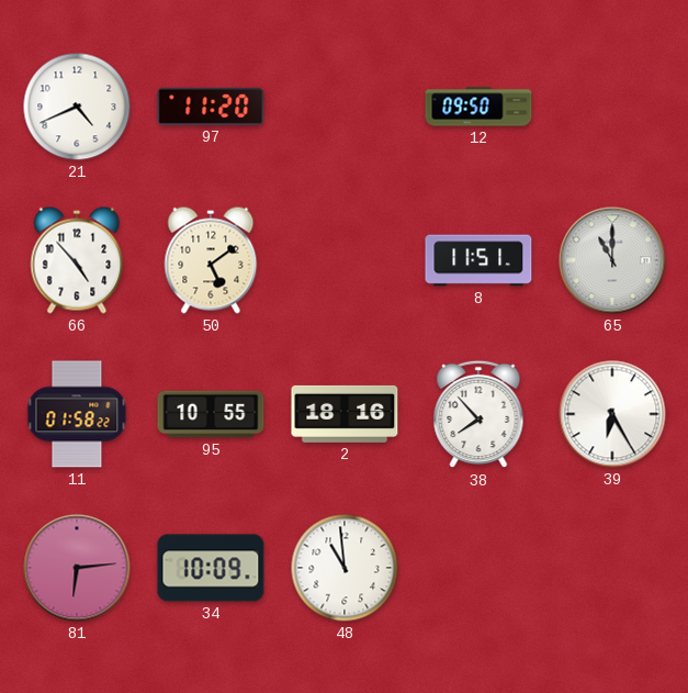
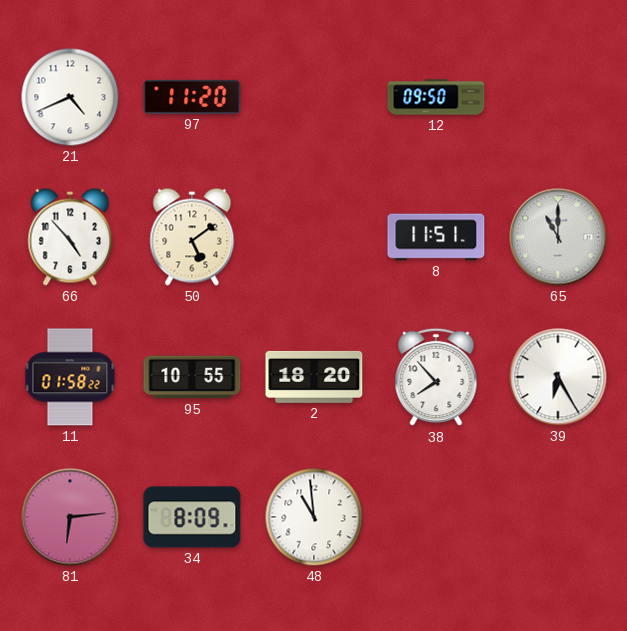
2: 18:16 -> 18:20
34: 10:09 -> 8:09
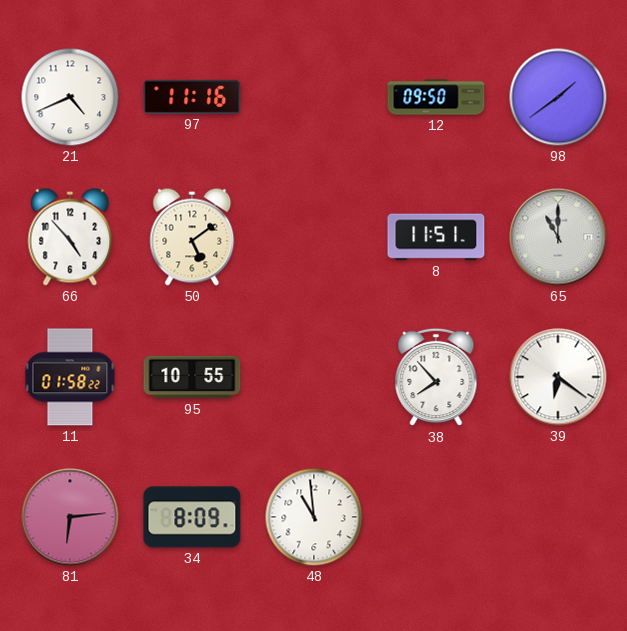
97: 11:20 -> 11:16
98: none -> 1:39
2: 18:20 -> none
39: 6:25 -> 6:21
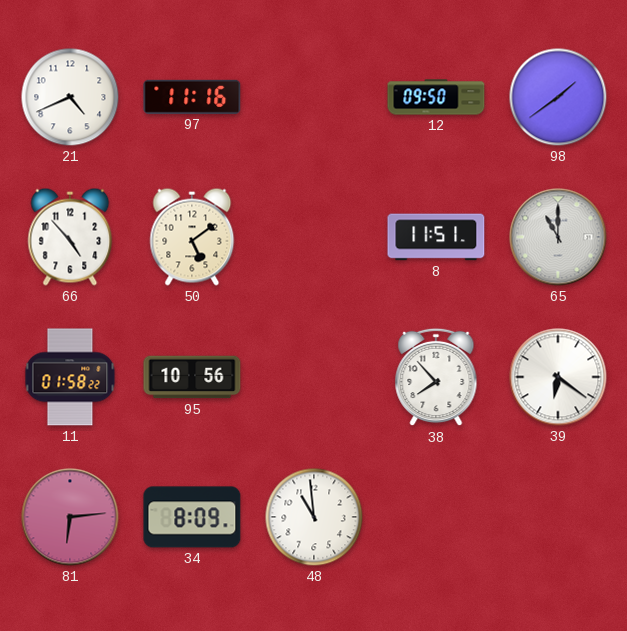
95: 10:55 -> 10:56
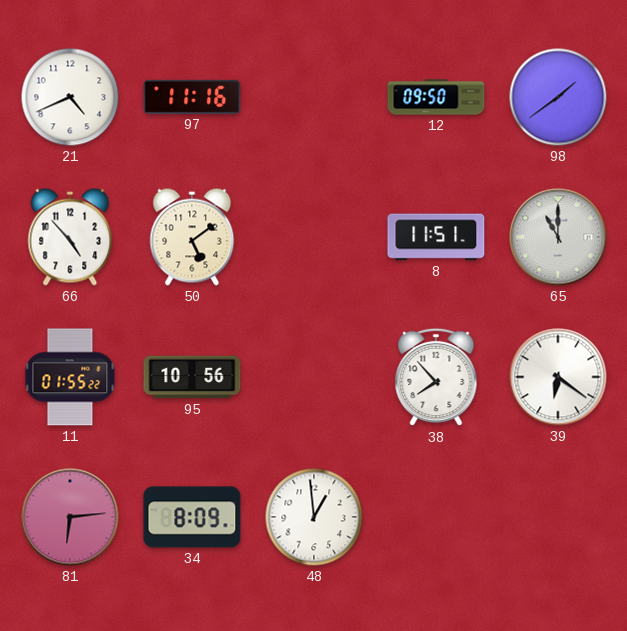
11: 01:58 -> 01:55
48: 10:59 -> 12:59
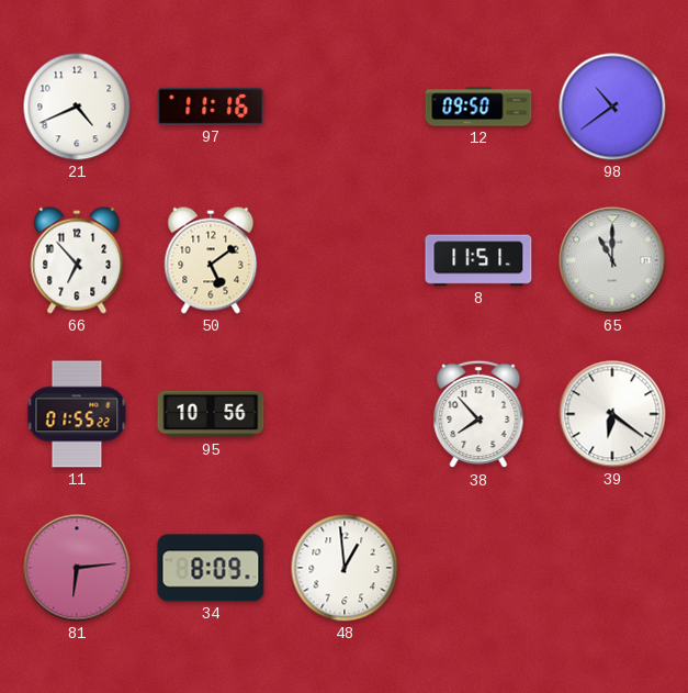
98: 1:39 -> 10:39
66: 4:53 -> 6:53
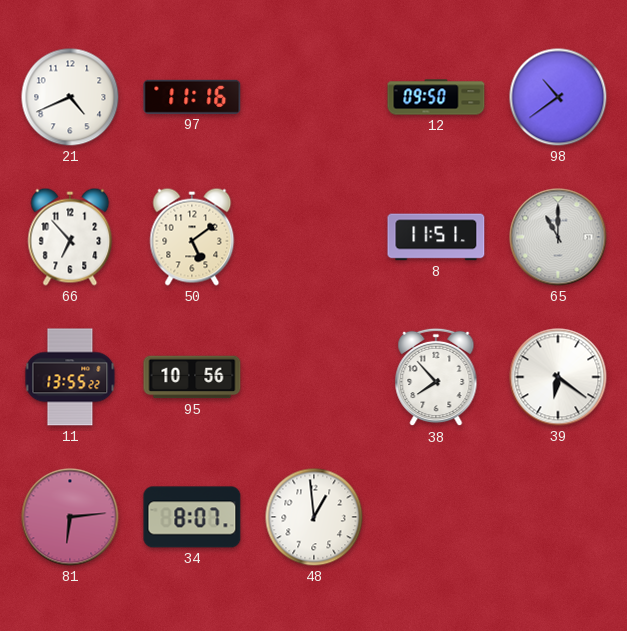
11: 01:55 -> 13:55
34: 8:09 -> 8:07
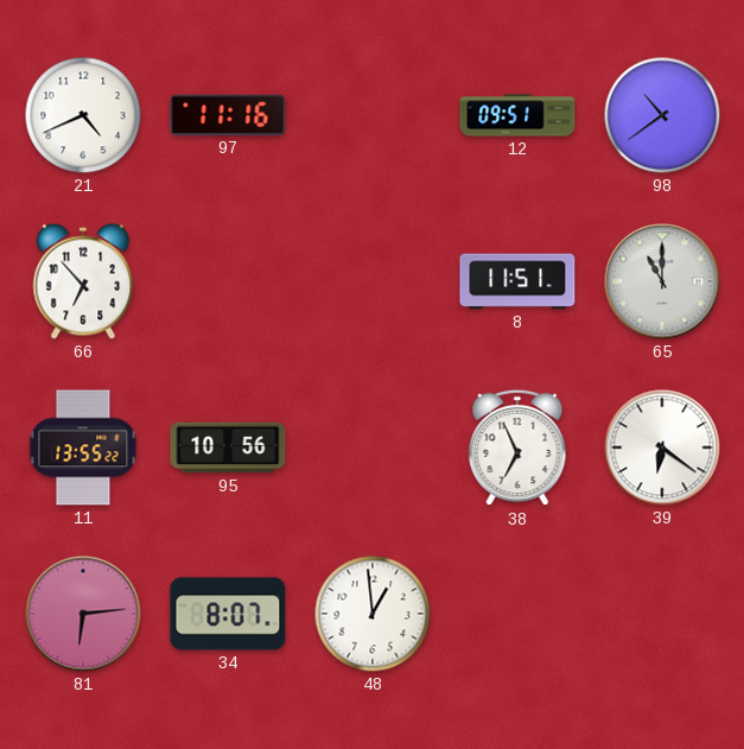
12: 09:50 -> 09:51
50: 5:09 -> none
38: 7:53 -> 6:56
